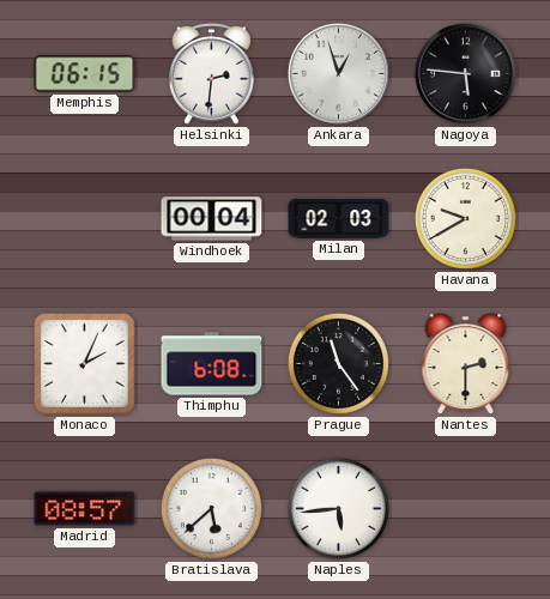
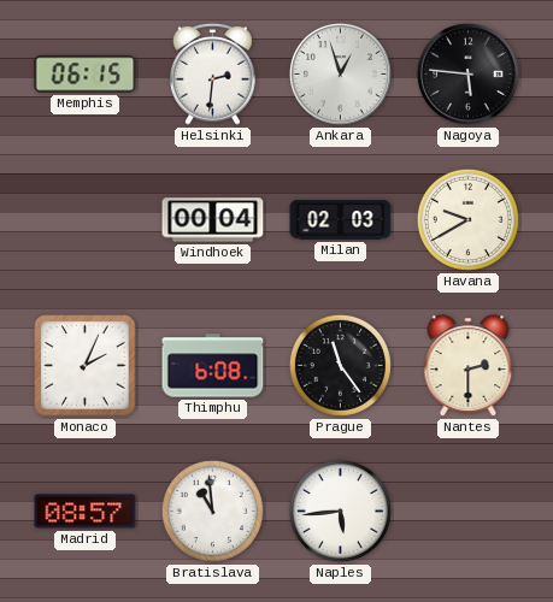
Bratislava: 5:38 -> 10:59
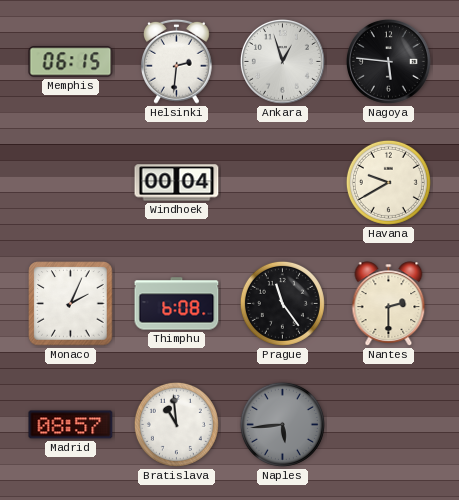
Milan: 02:03 -> none
Naples dial: white -> grey
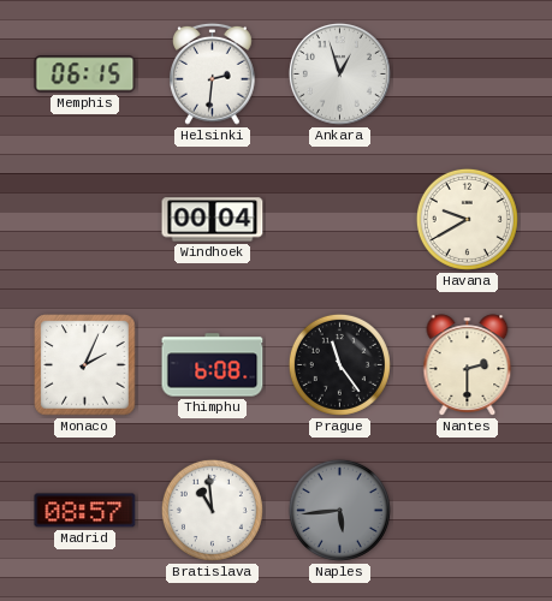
Nagoya: 5:46 -> none
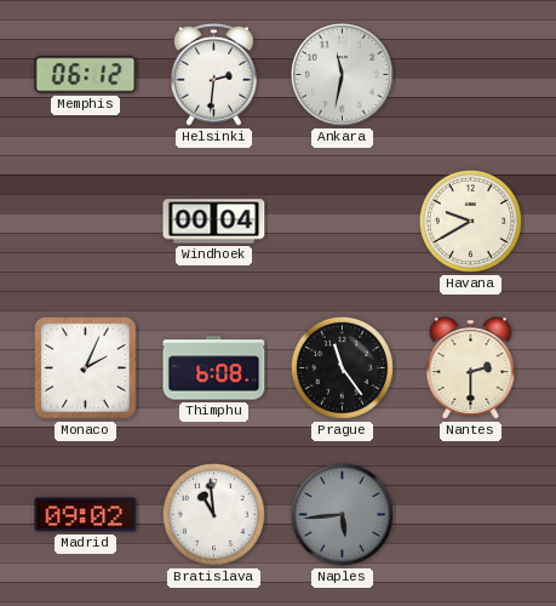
Memphis: 06:15 -> 06:12
Ankara: 12:57 -> 11:32
Madrid: 08:57 -> 09:02
